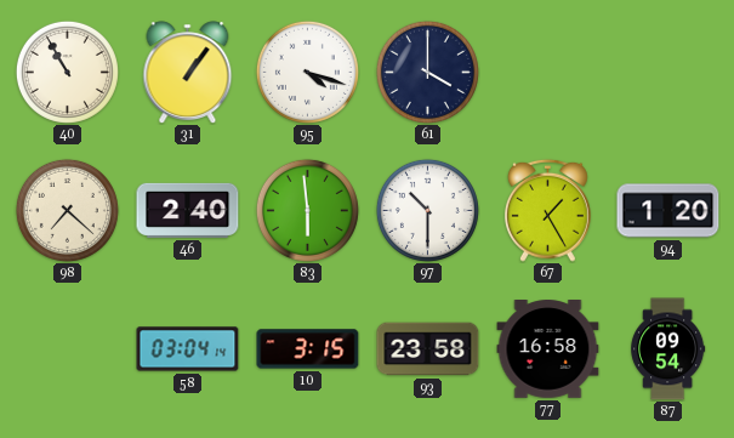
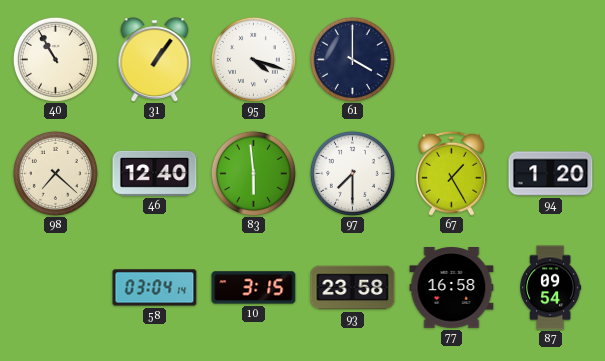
46: 2:40 -> 12:40
97: 10:30 -> 7:30
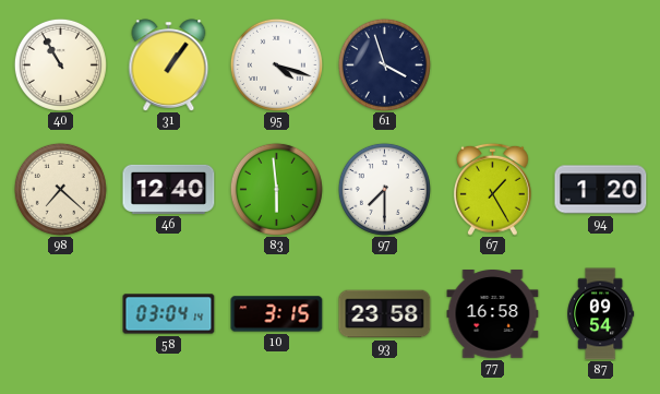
61: 4:00 -> 3:57
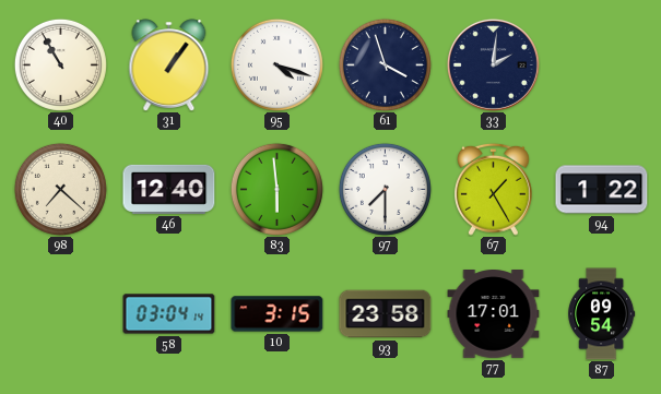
33: none -> 2:01
94: 1:20 -> 1:22
77: 16:58 -> 17:01
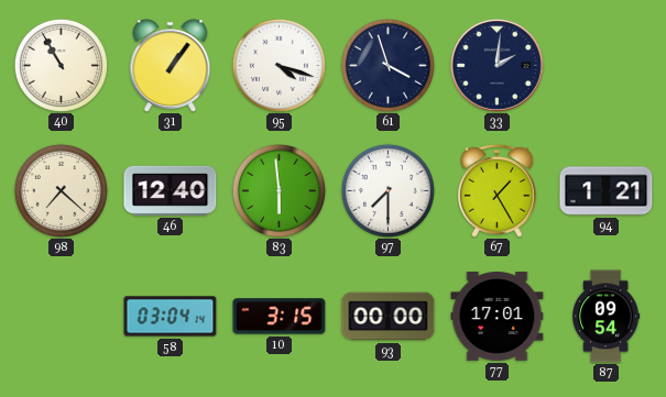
94: 1:22 -> 1:21
93: 23:58 -> 00:00
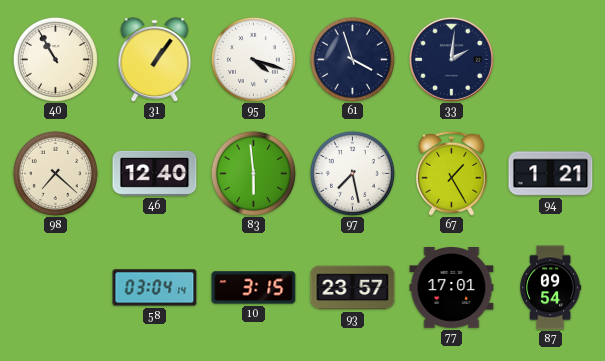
97: 7:30 -> 7:28
93: 00:00 -> 23:57
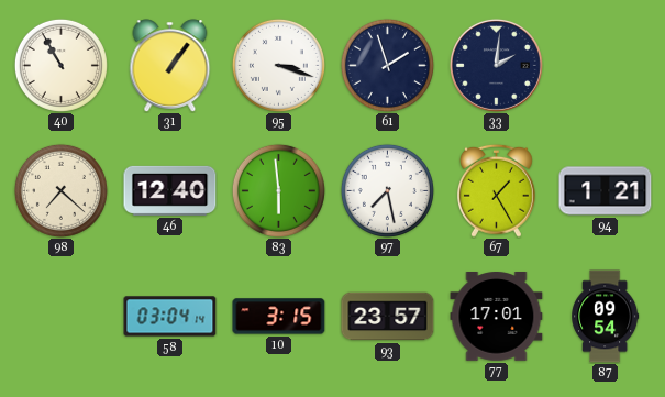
95: 4:18 -> 3:18
61: 3:57 -> 1:57
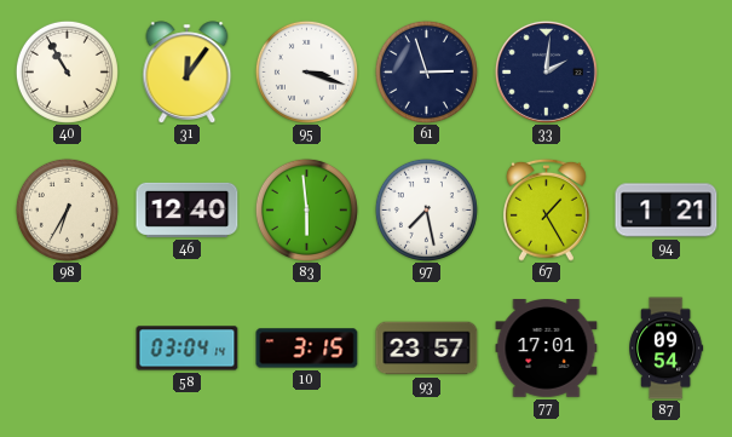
31: 1:06 -> 12:06
61: 1:57 -> 2:57
98: 7:22 -> 6:35
